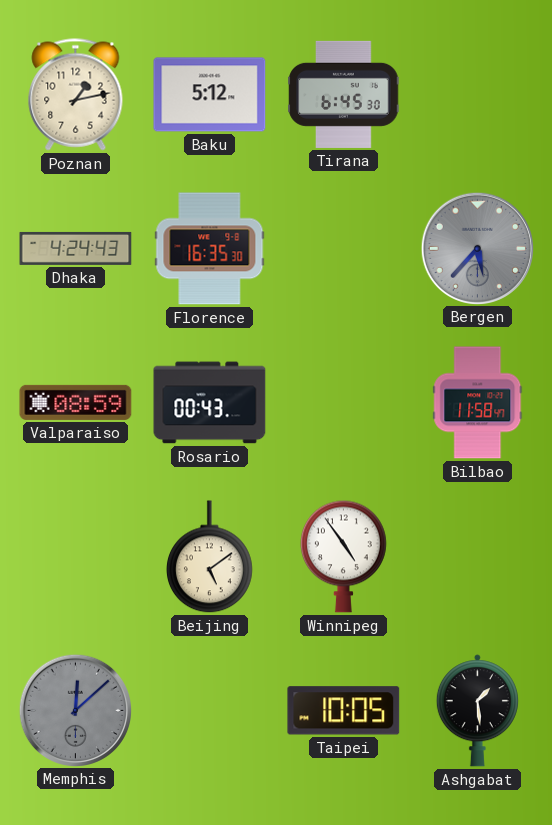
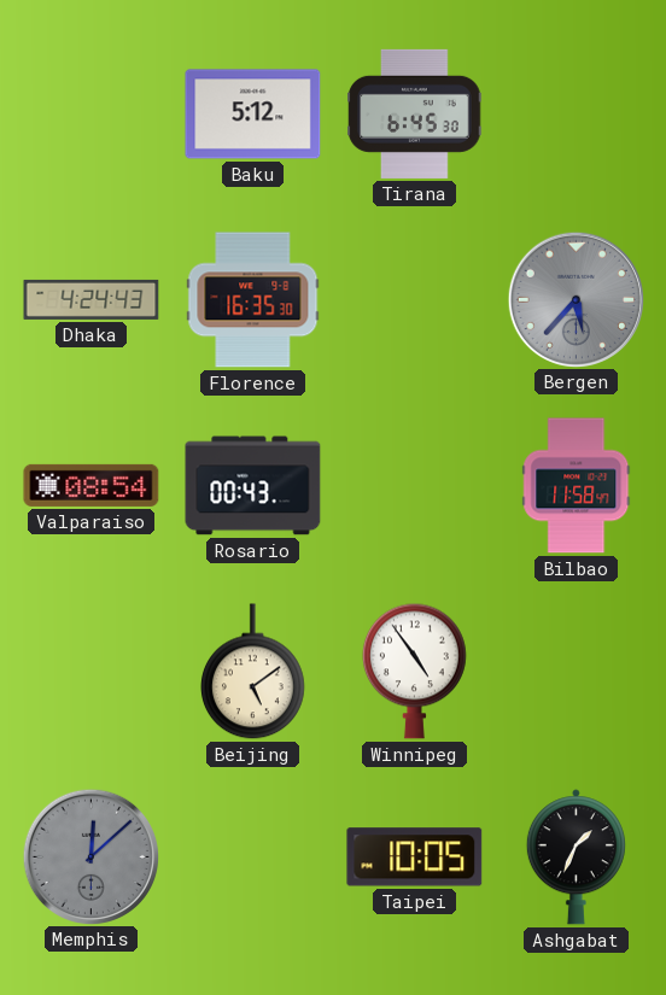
Poznan: 1:13 -> none
Valparaiso: 08:59 -> 08:54
Ashgabat: 1:29 -> 1:34
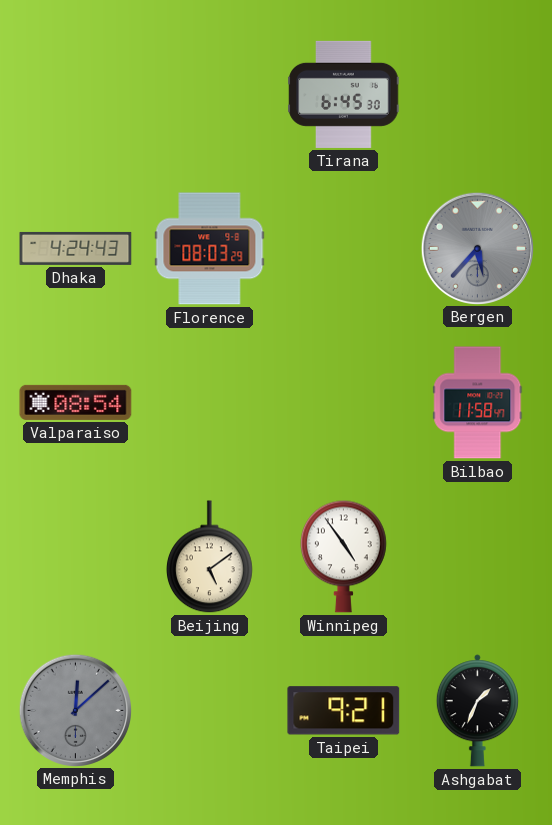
Baku: 5:12 -> none
Florence: 16:35 -> 08:03
Rosario: 00:43 -> none
Taipei: 10:05 -> 9:21
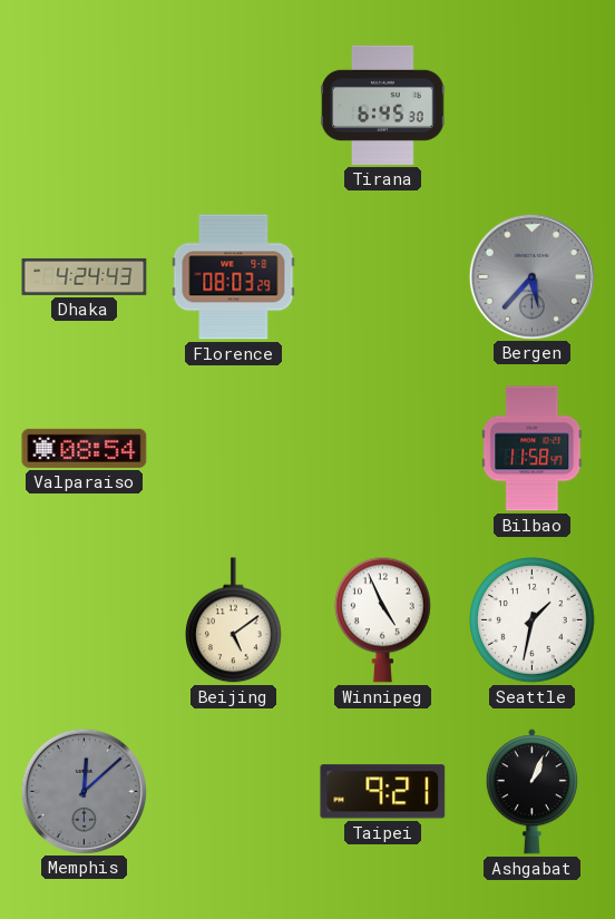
Winnipeg: 4:54 -> 4:56
Seattle: none -> 1:32
Ashgabat: 1:34 -> 1:04
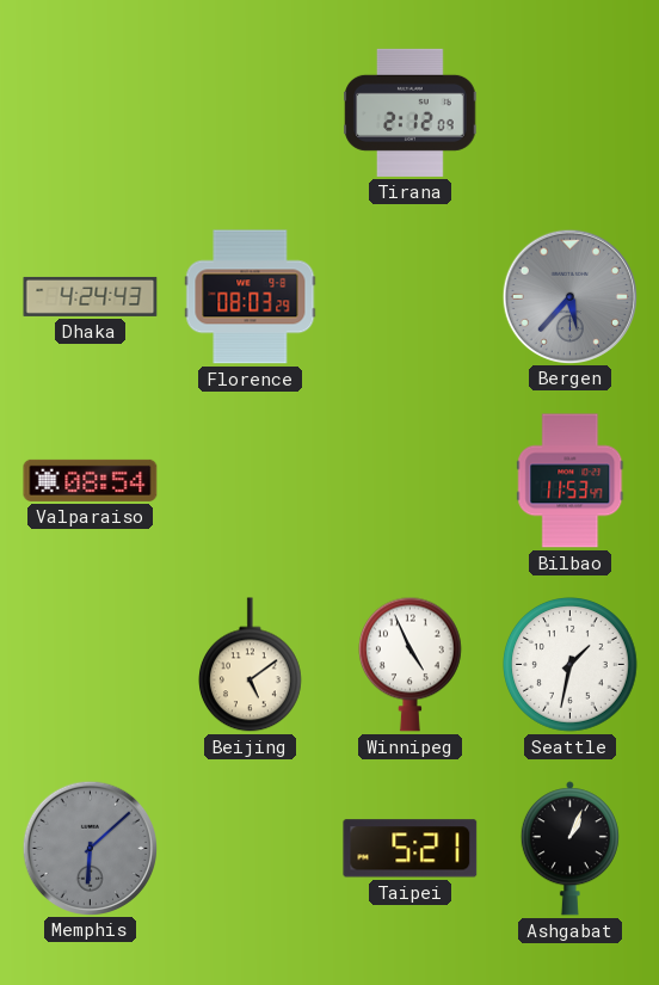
Tirana: 6:45 -> 2:12
Bilbao: 11:58 -> 11:53
Memphis: 12:08 -> 6:08
Taipei: 9:21 -> 5:21
